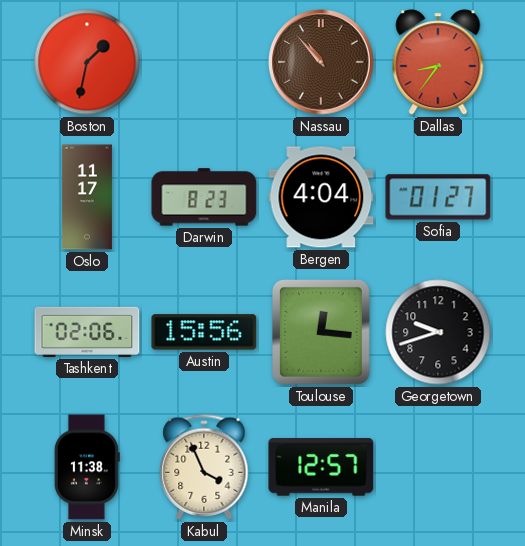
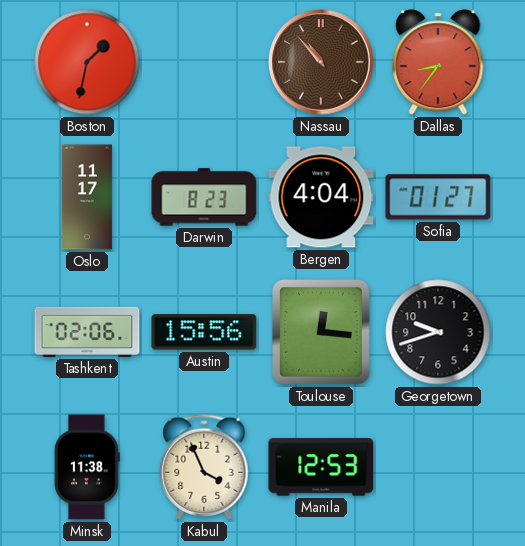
Manila: 12:57 -> 12:53
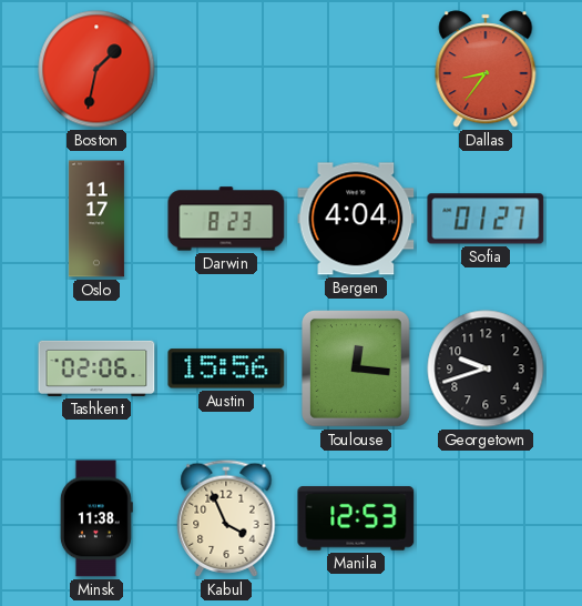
Nassau: 10:53 -> none
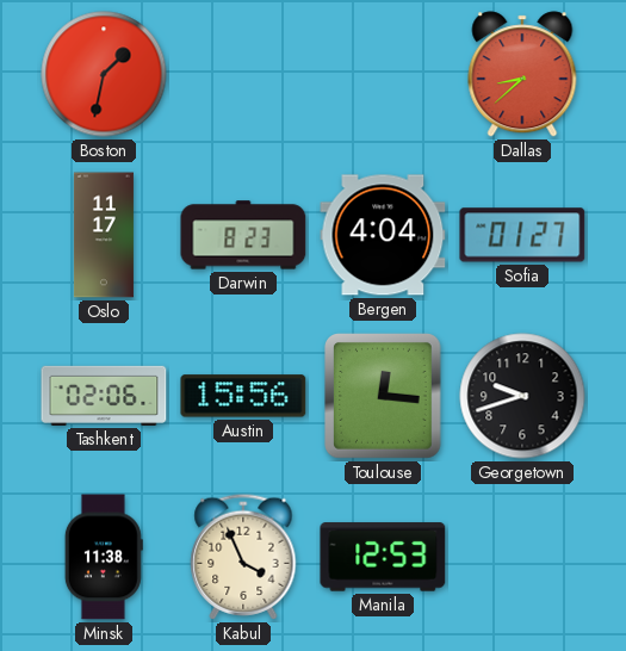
Dallas: 8:36 -> 8:38
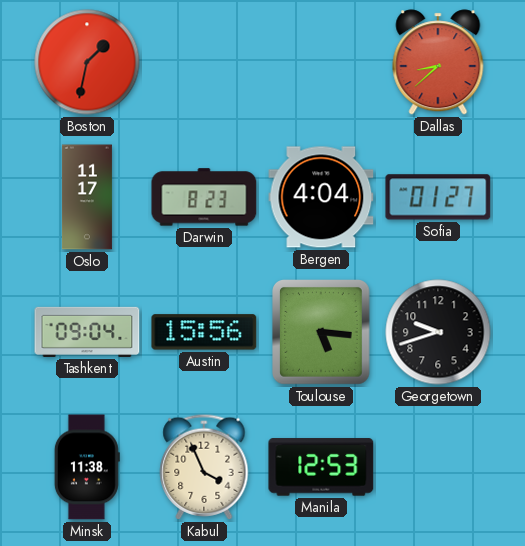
Tashkent: 02:06 -> 09:04
Toulouse: 12:16 -> 5:16
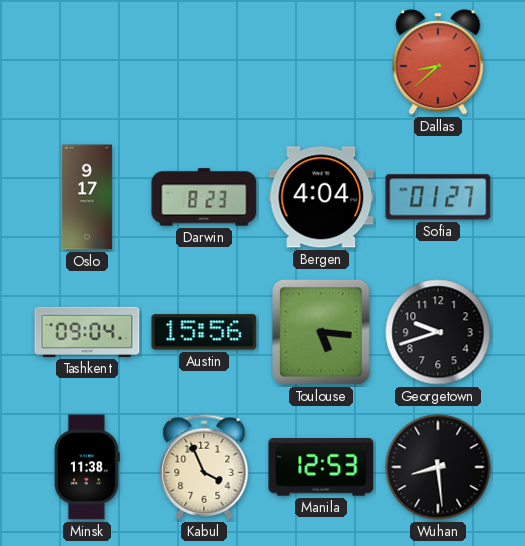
Boston: 1:32 -> none
Oslo: 11:17 -> 9:17
Wuhan: none -> 8:29
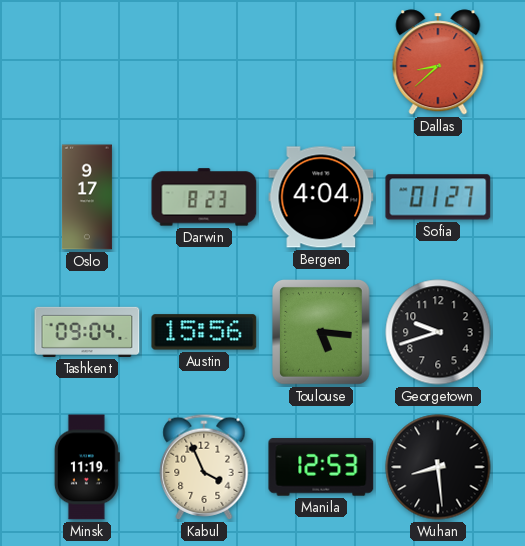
Minsk: 11:38 -> 11:19
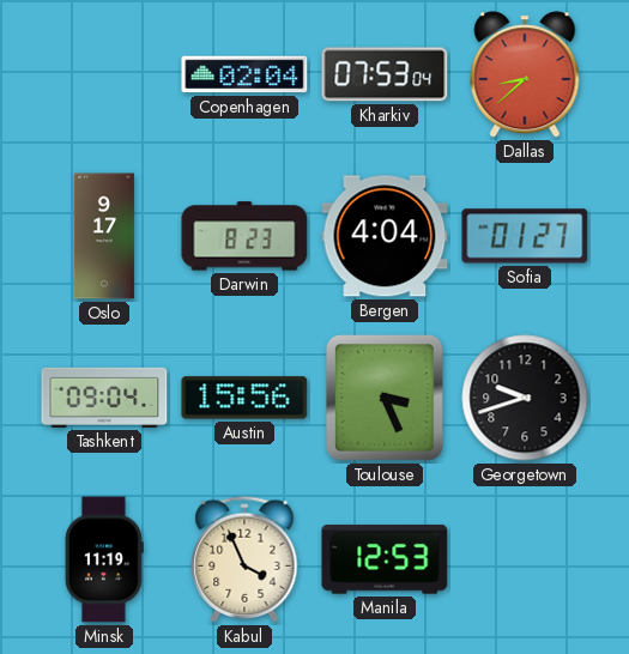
Copenhagen: none -> 02:04
Kharkiv: none -> 07:53
Toulouse: 5:16 -> 3:26
Wuhan: 8:29 -> none
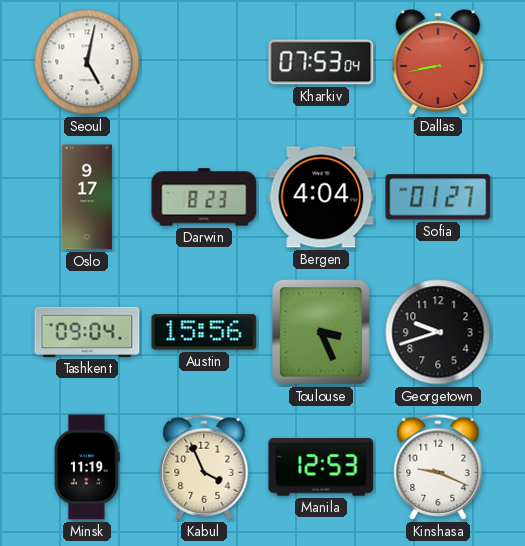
Seoul: none -> 5:02
Copenhagen: 02:04 -> none
Dallas: 8:38 -> 8:43
Kinshasa: none -> 9:19
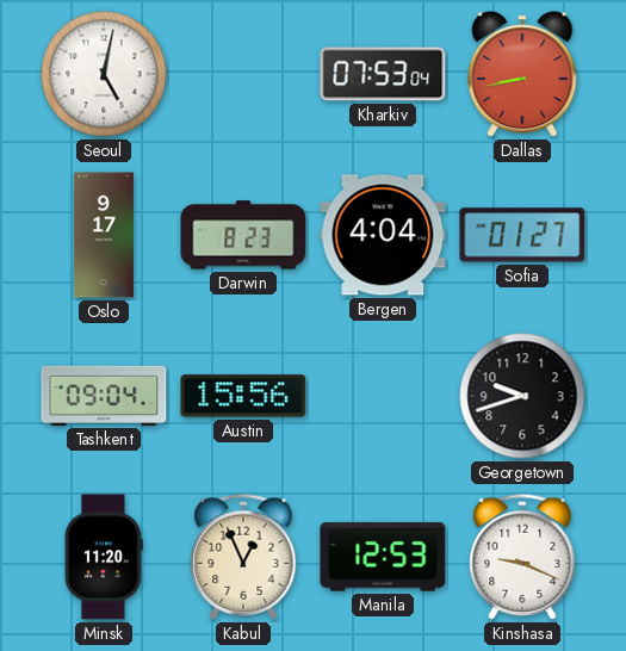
Toulouse: 3:26 -> none
Minsk: 11:19 -> 11:20
Kabul: 3:56 -> 12:56
